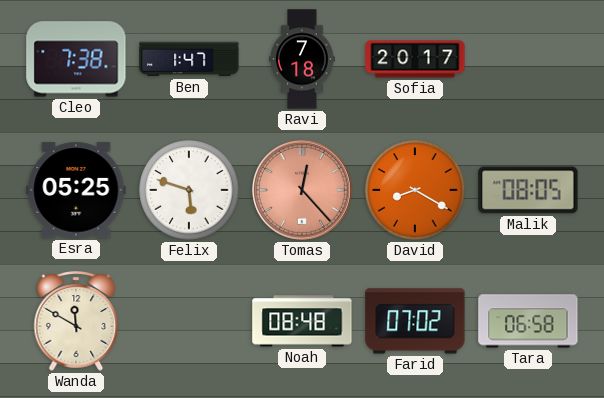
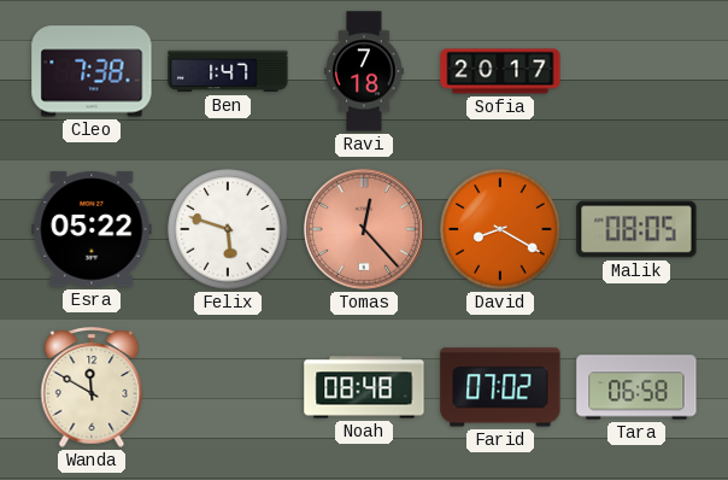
Esra: 05:25 -> 05:22
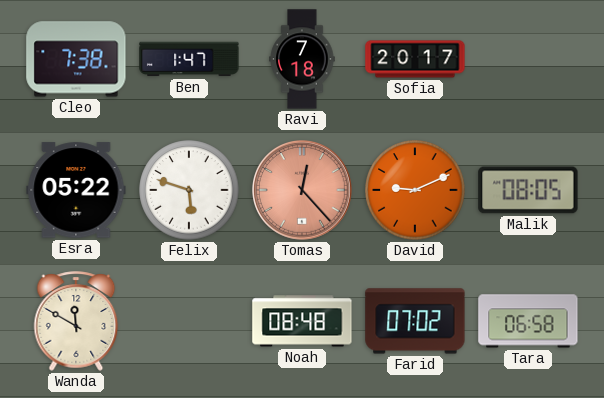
David: 8:20 -> 9:11
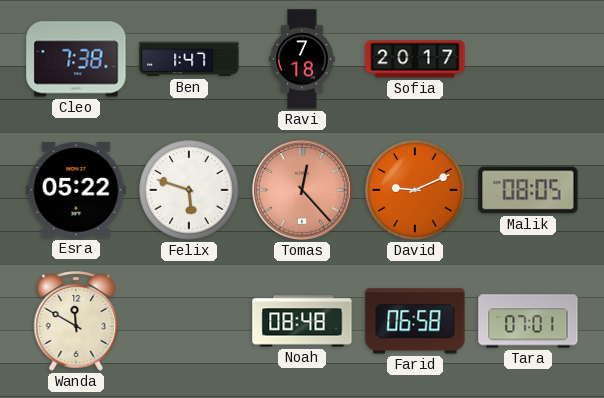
Farid: 07:02 -> 06:58
Tara: 06:58 -> 07:01
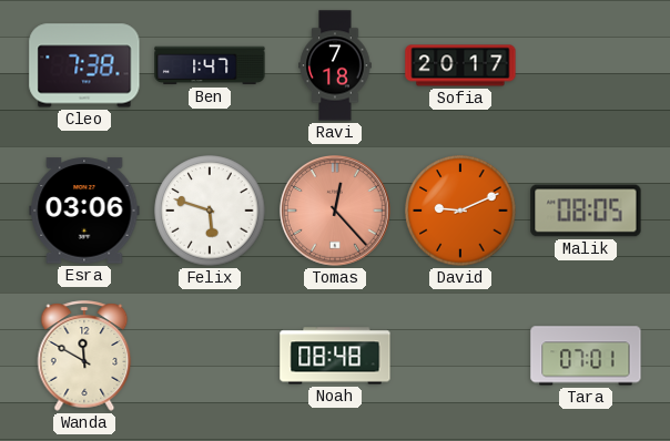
Esra: 05:22 -> 03:06
Farid: 06:58 -> none
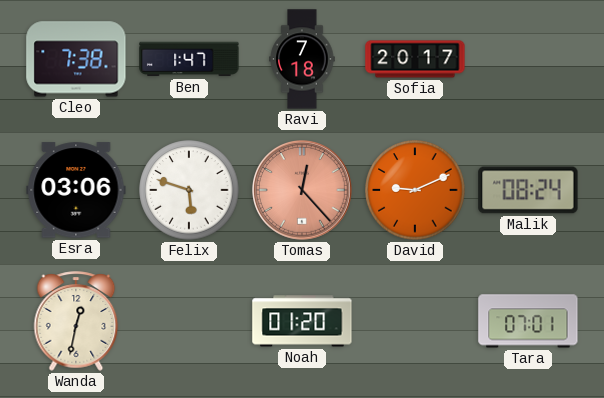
Malik: 08:05 -> 08:24
Wanda: 11:50 -> 12:32
Noah: 08:48 -> 01:20
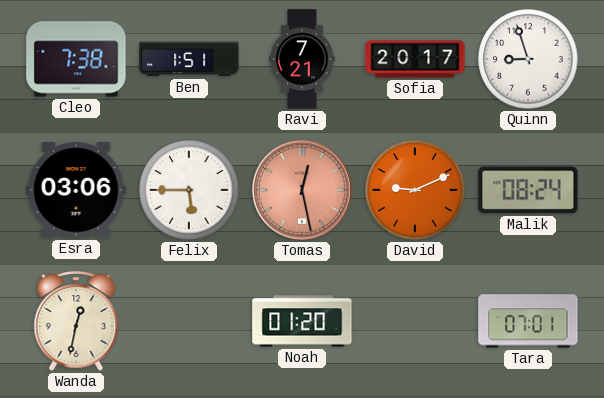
Ben: 1:47 -> 1:51
Ravi: 7:18 -> 7:21
Quinn: none -> 8:57
Felix: 5:48 -> 5:45
Tomas: 12:23 -> 12:28
